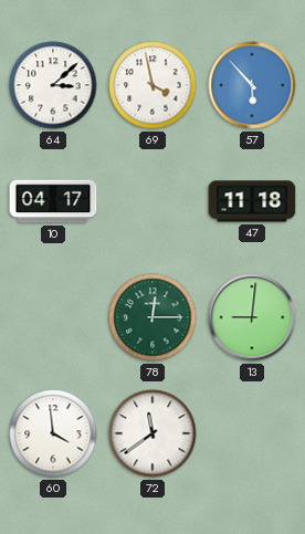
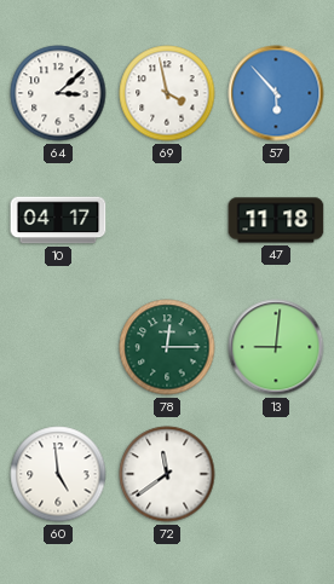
60: 3:59 -> 4:59
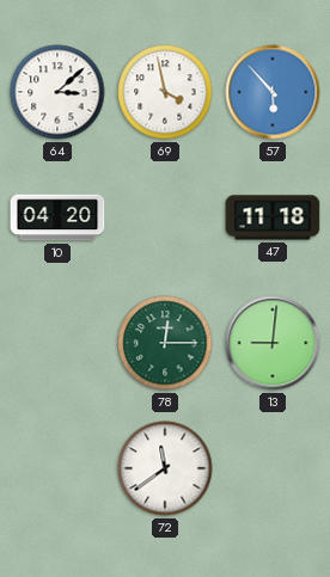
10: 04:17 -> 04:20
60: 4:59 -> none
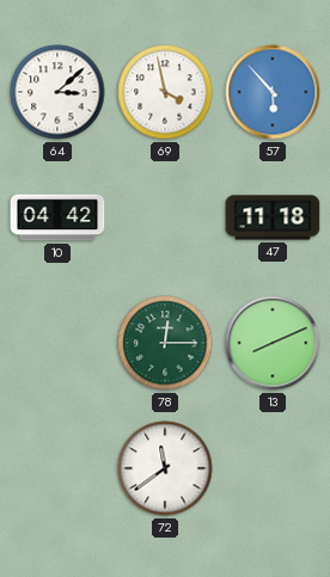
10: 04:20 -> 04:42
13: 9:01 -> 8:11
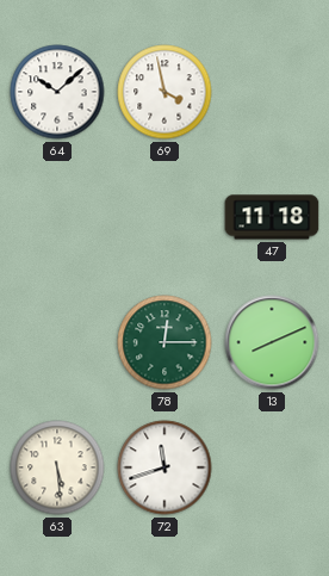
64: 3:08 -> 10:08
57: 5:53 -> none
10: 04:42 -> none
63: none -> 5:29
72: 11:39 -> 11:42
